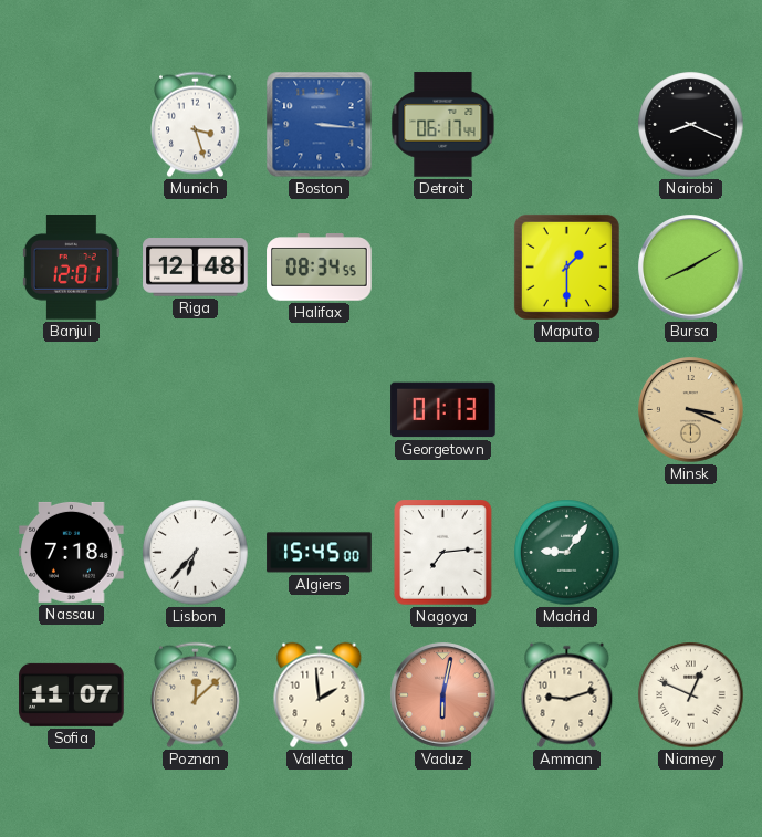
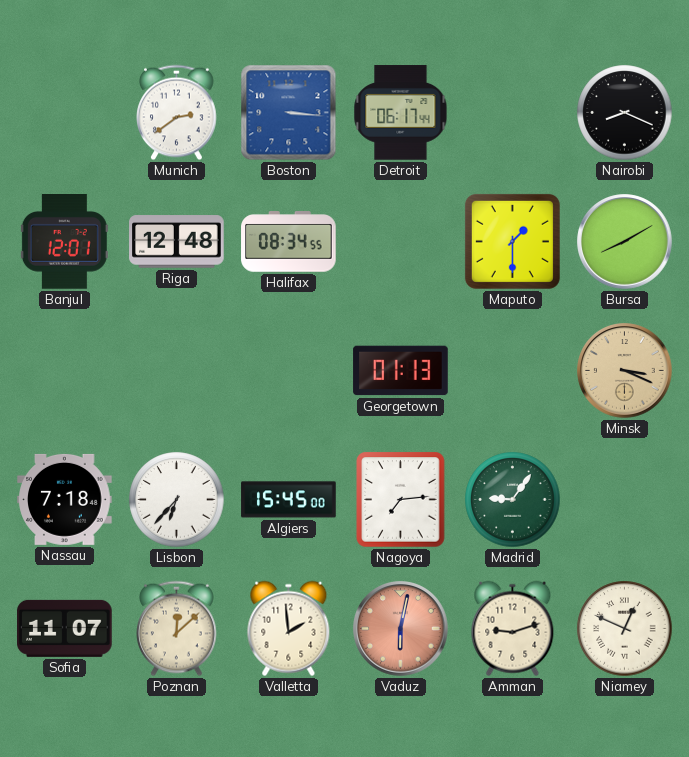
Munich: 3:27 -> 2:39
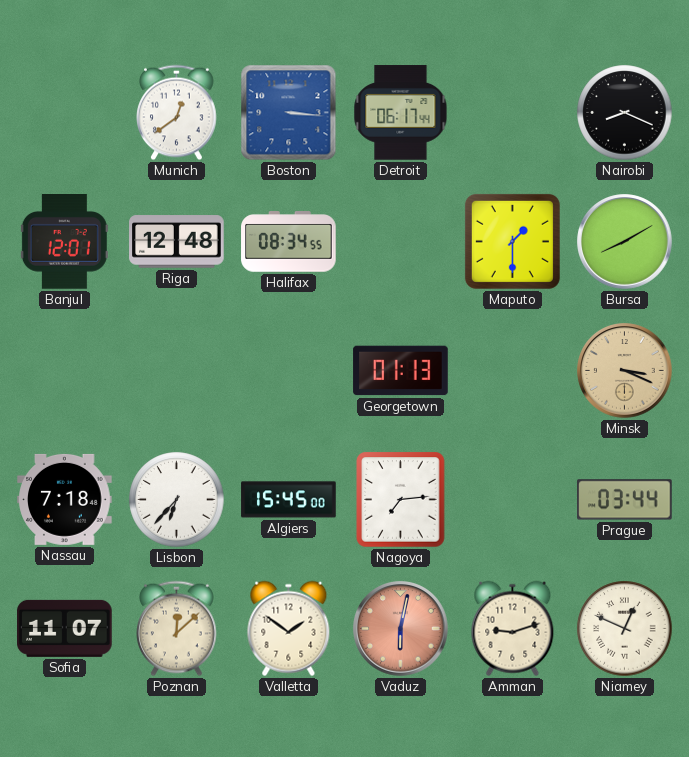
Munich: 2:39 -> 12:39
Madrid: 9:06 -> none
Prague: none -> 03:44
Valletta: 1:59 -> 1:51
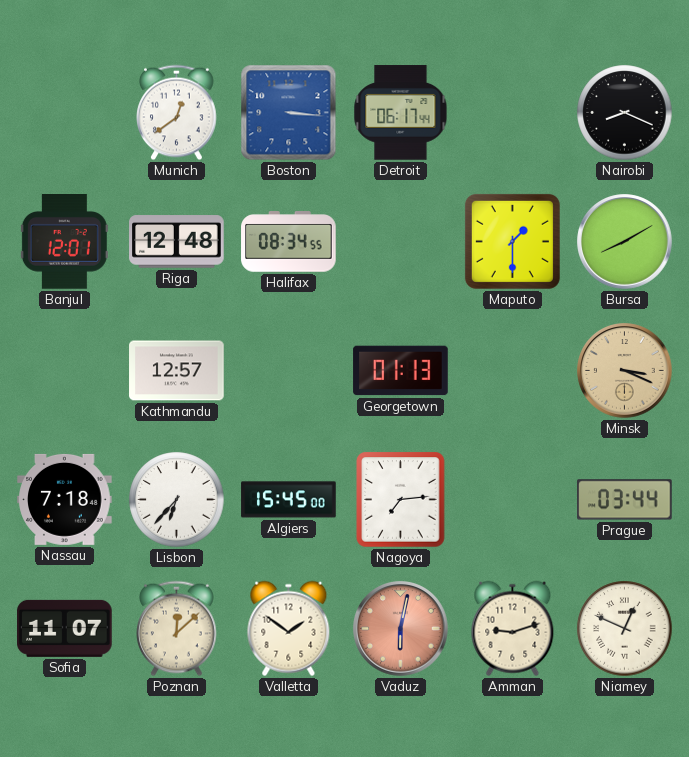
Kathmandu: none -> 12:57
